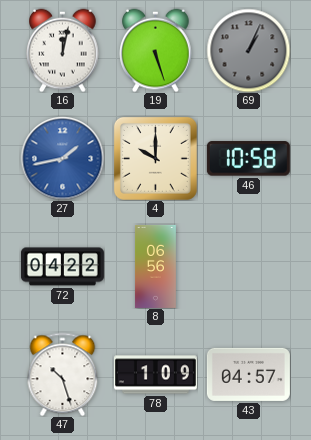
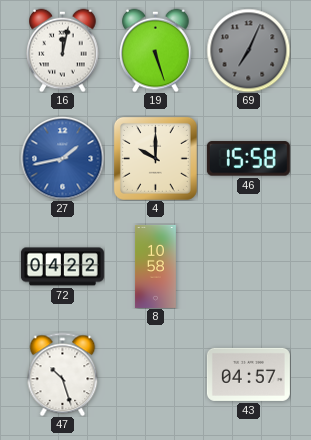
69: 1:04 -> 7:04
46: 10:58 -> 15:58
8: 06:56 -> 10:58
78: 1:09 -> none
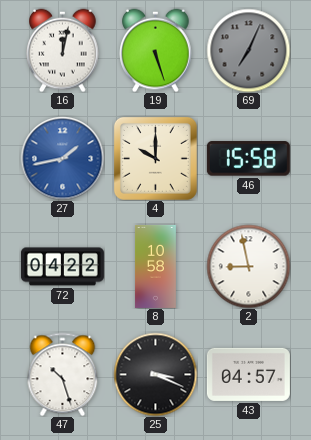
2: none -> 8:58
25: none -> 3:19
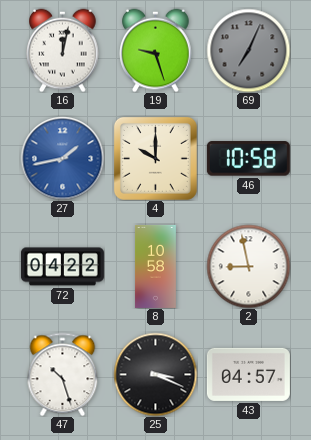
19: 5:27 -> 9:27
46: 15:58 -> 10:58
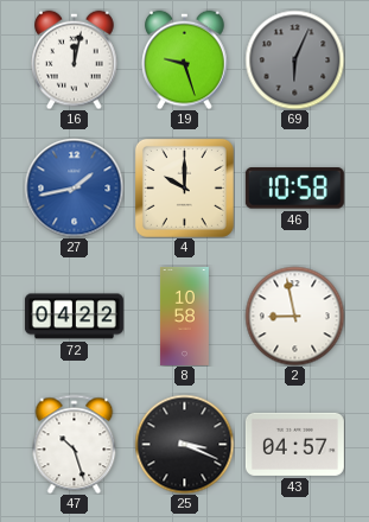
69: 7:04 -> 6:04
